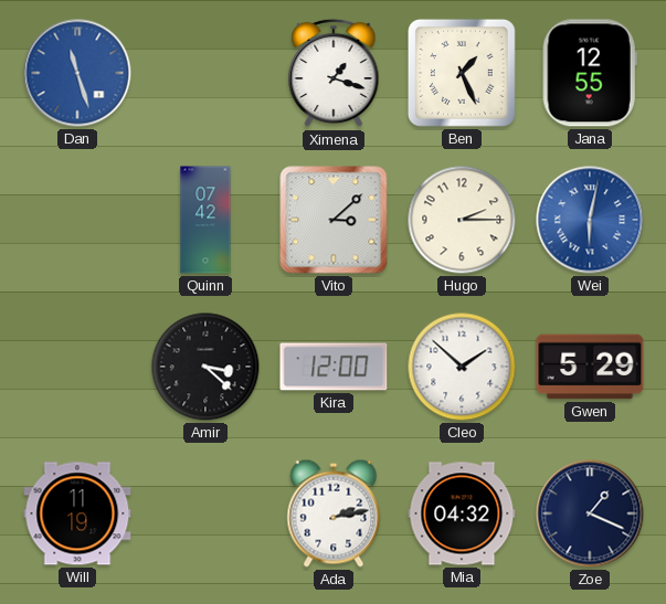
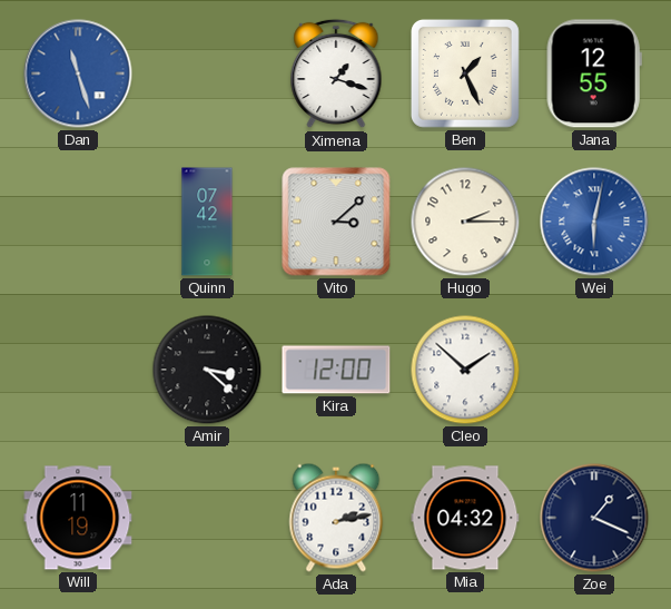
Gwen: 5:29 -> none
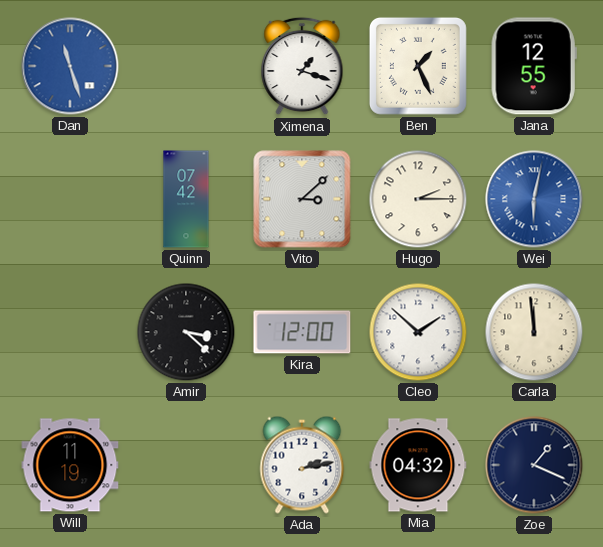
Carla: none -> 11:59
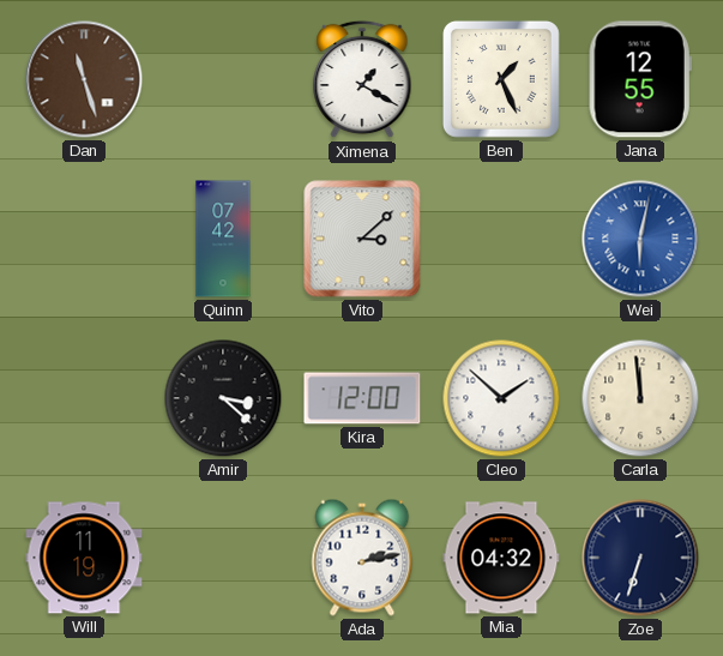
Dan dial: blue -> brown
Ximena: 1:18 -> 1:20
Hugo: 2:15 -> none
Zoe: 1:19 -> 6:33
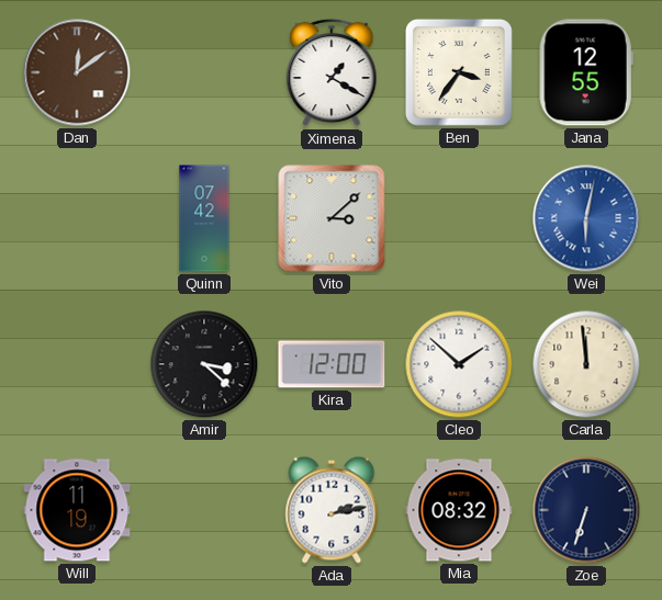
Dan: 11:27 -> 12:09
Ben: 1:26 -> 3:36
Mia: 04:32 -> 08:32
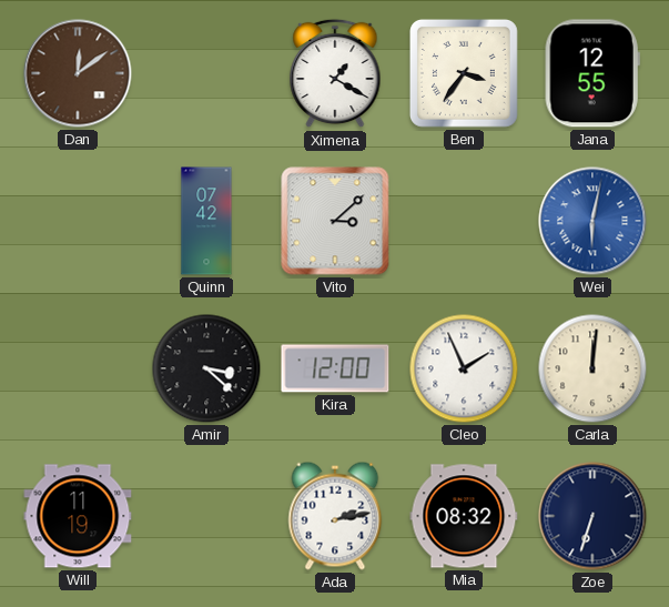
Cleo: 1:52 -> 1:56
Carla: 11:59 -> 12:01
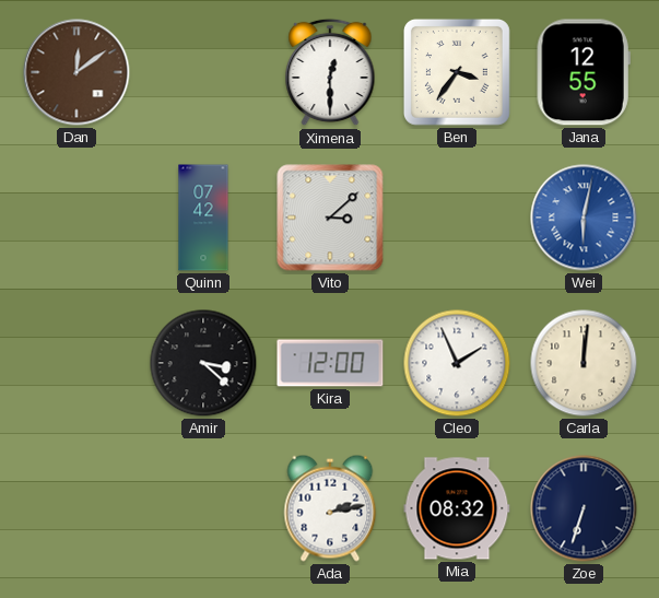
Ximena: 1:20 -> 12:30
Will: 11:19 -> none
